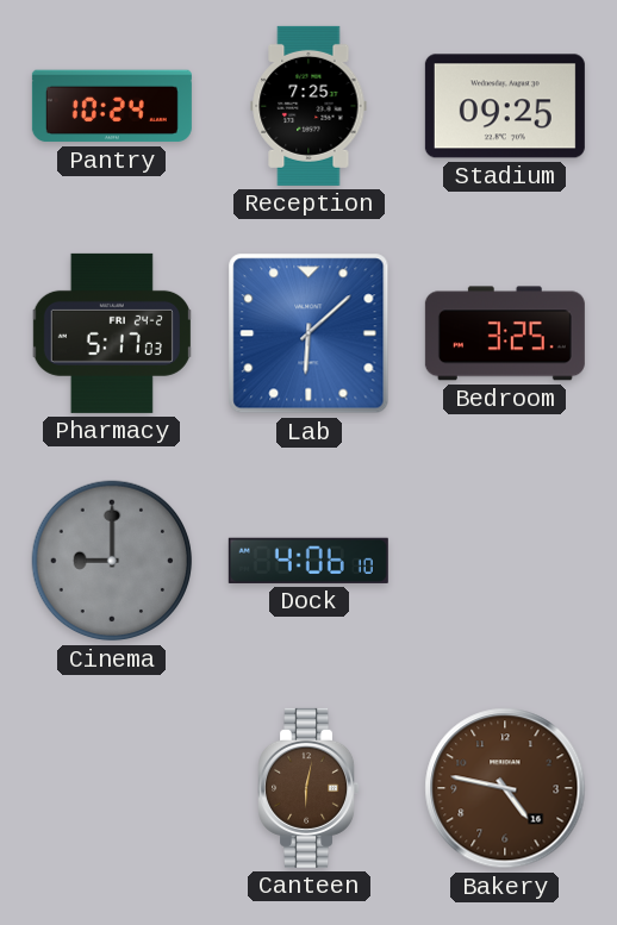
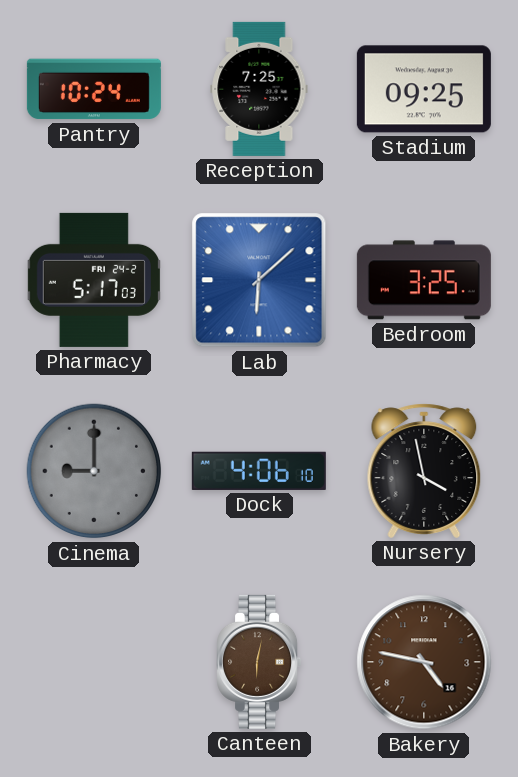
Nursery: none -> 3:58
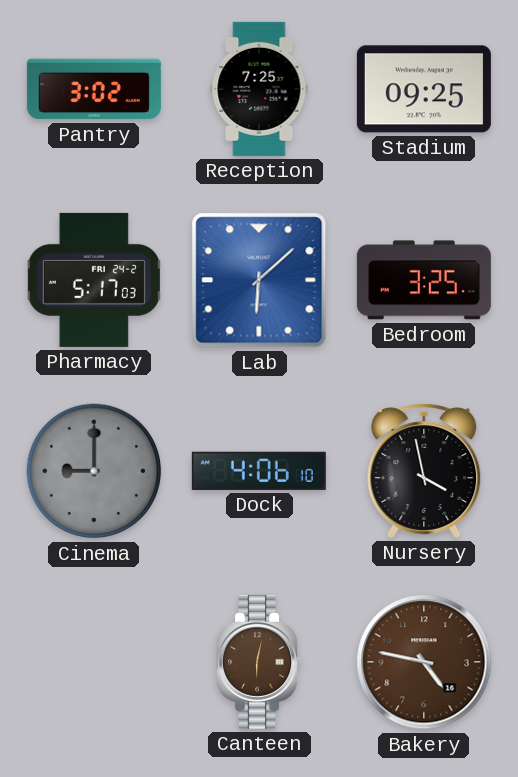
Pantry: 10:24 -> 3:02
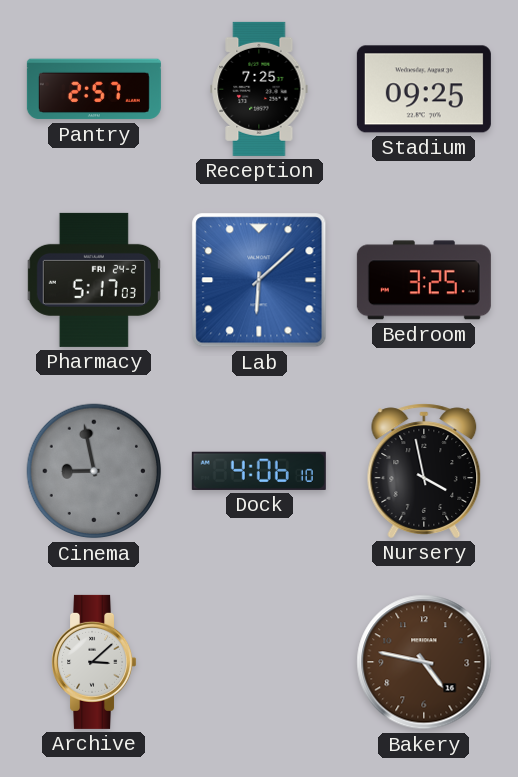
Pantry: 3:02 -> 2:57
Cinema: 9:00 -> 8:58
Archive: none -> 3:08
Canteen: 6:02 -> none
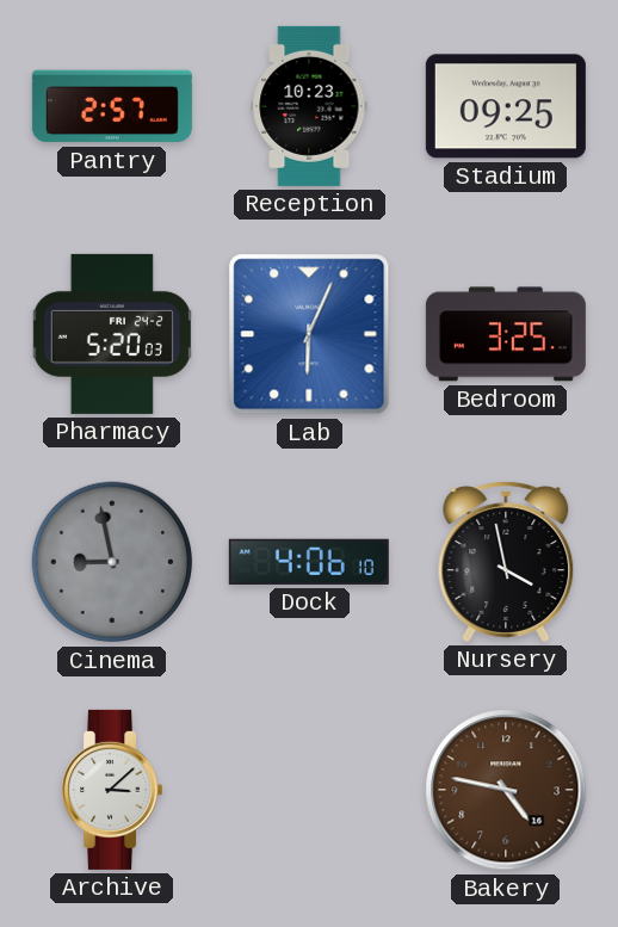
Reception: 7:25 -> 10:23
Pharmacy: 5:17 -> 5:20
Lab: 6:08 -> 6:04
